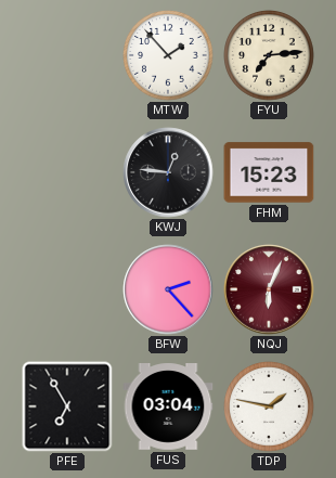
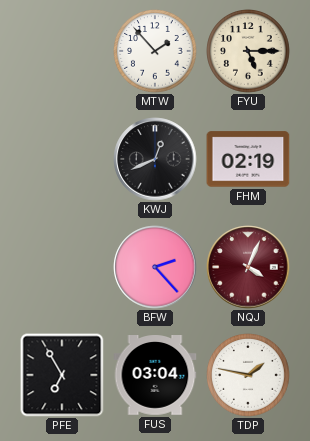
FYU: 7:14 -> 5:15
KWJ: 12:46 -> 12:41
FHM: 15:23 -> 02:19
NQJ: 6:04 -> 4:04
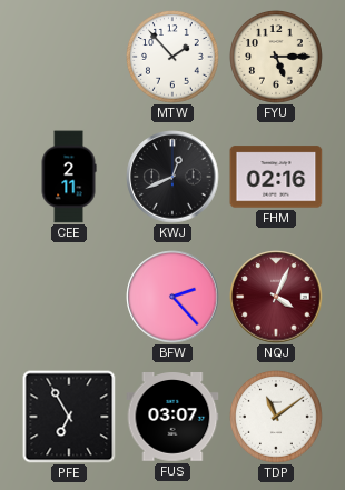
CEE: none -> 2:11
FHM: 02:19 -> 02:16
FUS: 03:04 -> 03:07
TDP: 1:47 -> 11:09
